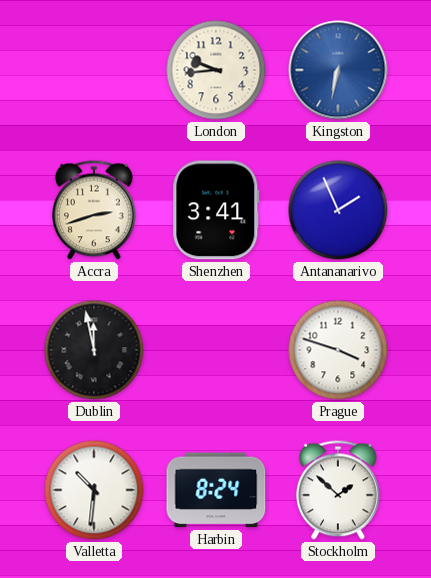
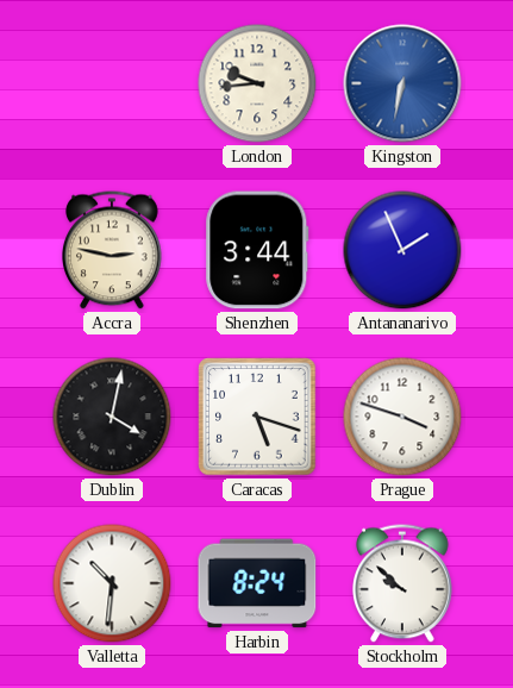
Accra: 2:42 -> 2:47
Shenzhen: 3:41 -> 3:44
Dublin: 11:58 -> 4:02
Caracas: none -> 5:18
Stockholm: 1:52 -> 9:52
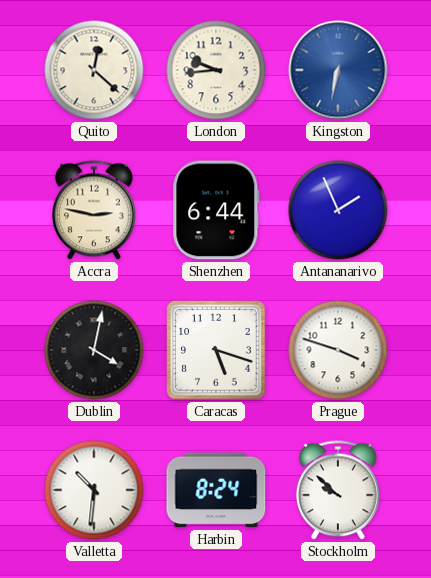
Quito: none -> 12:22
Shenzhen: 3:44 -> 6:44
